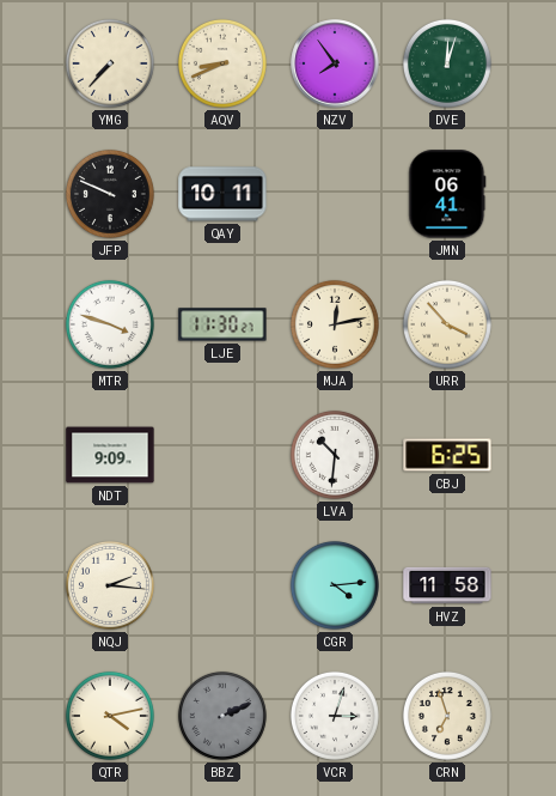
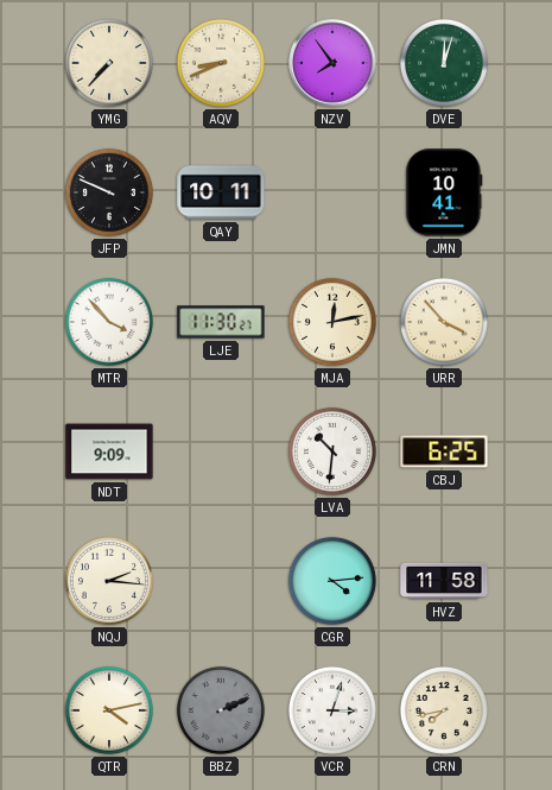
JMN: 06:41 -> 10:41
MTR: 3:48 -> 3:53
CRN: 6:57 -> 7:43
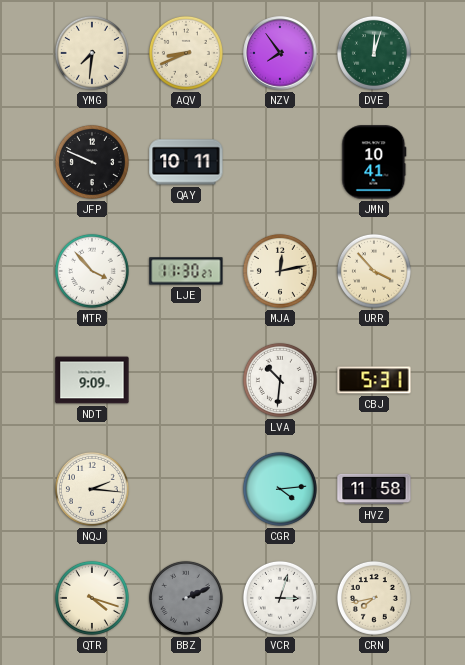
YMG: 7:37 -> 7:31
CBJ: 6:25 -> 5:31
QTR: 4:13 -> 4:18
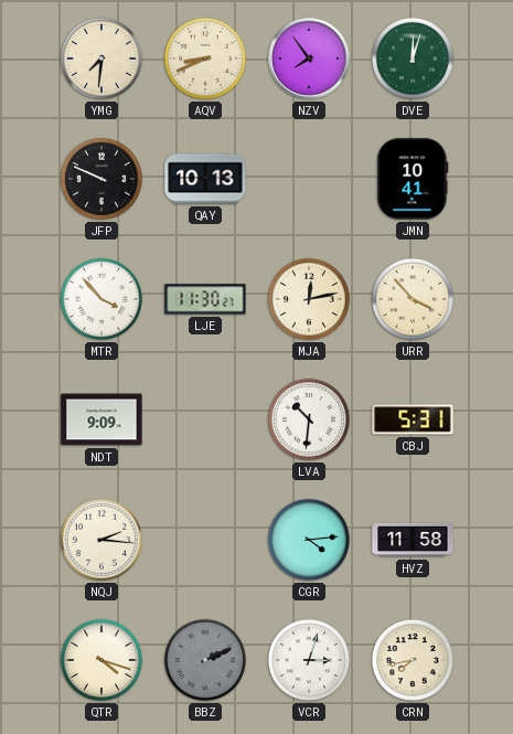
QAY: 10:11 -> 10:13
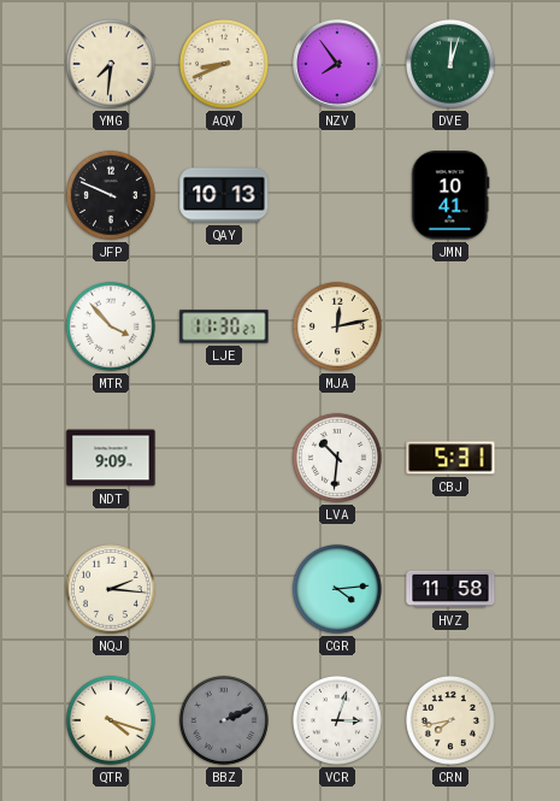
URR: 3:53 -> none
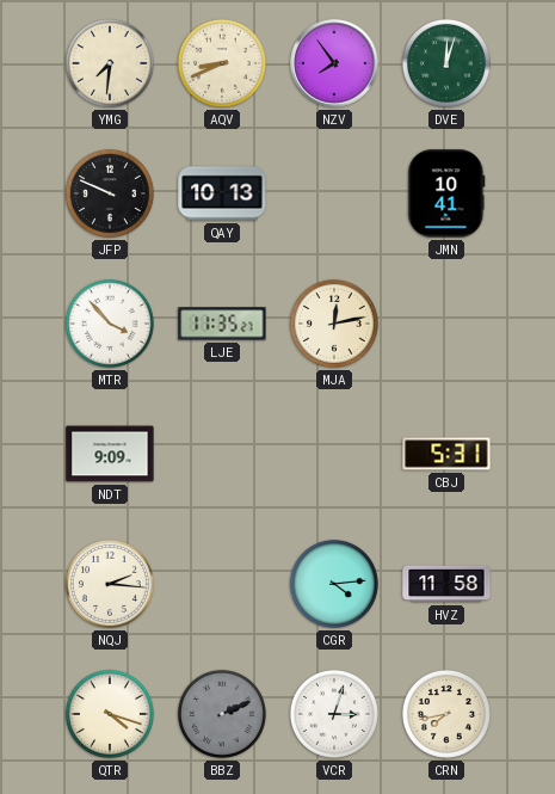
LJE: 11:30 -> 11:35
LVA: 10:31 -> none
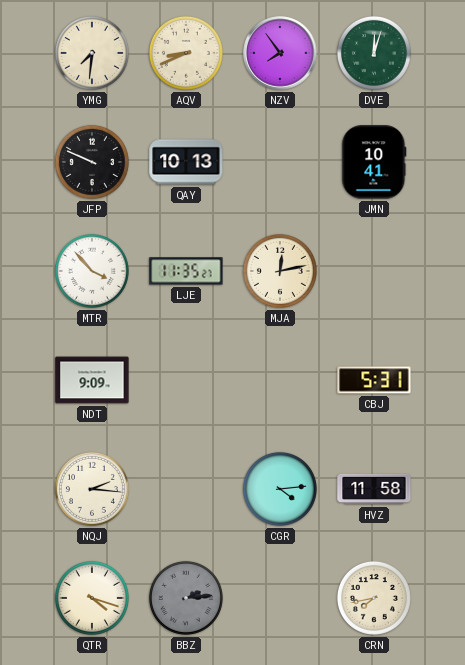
BBZ: 2:11 -> 2:14
VCR: 3:03 -> none
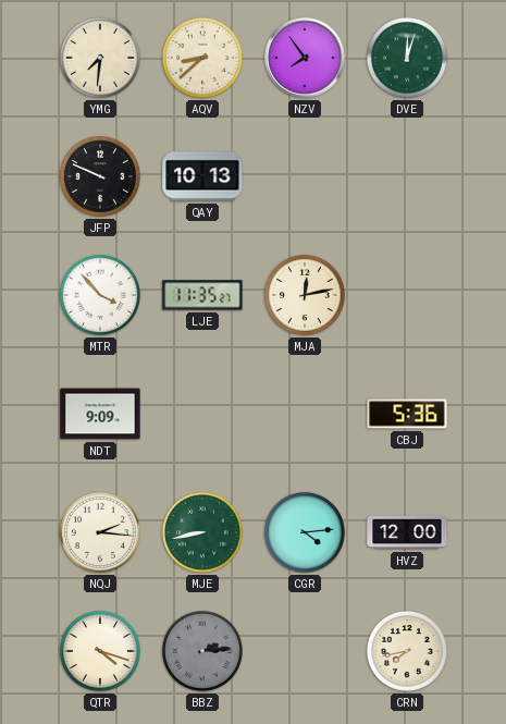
AQV: 8:41 -> 8:38
JMN: 10:41 -> none
CBJ: 5:31 -> 5:36
MJE: none -> 8:43
HVZ: 11:58 -> 12:00
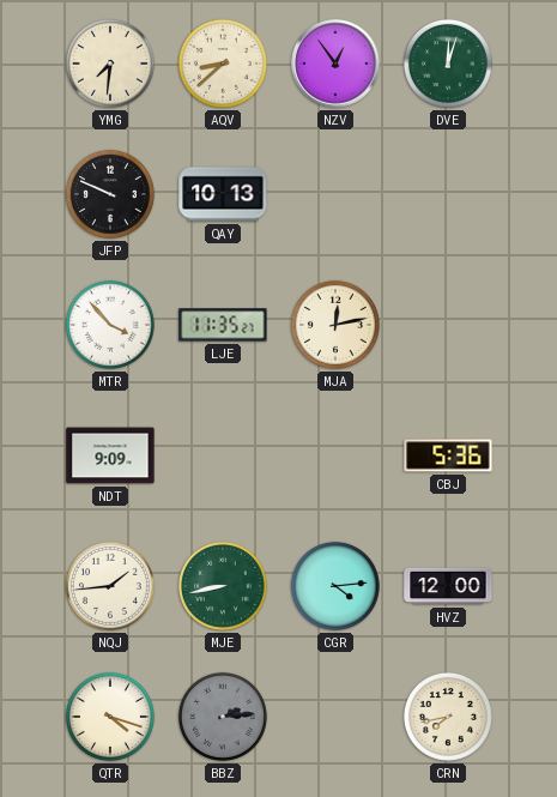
NZV: 7:54 -> 12:54
NQJ: 2:16 -> 1:44
